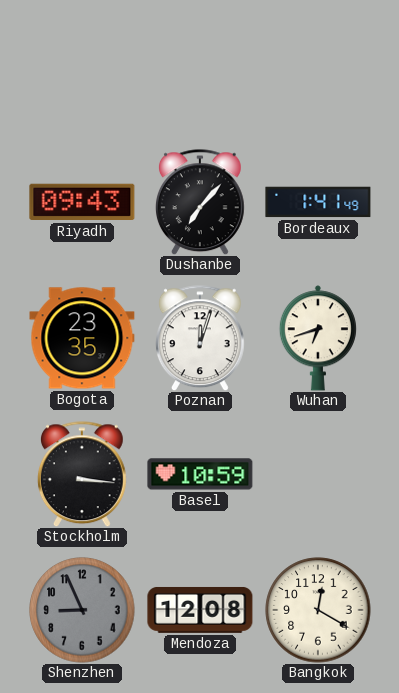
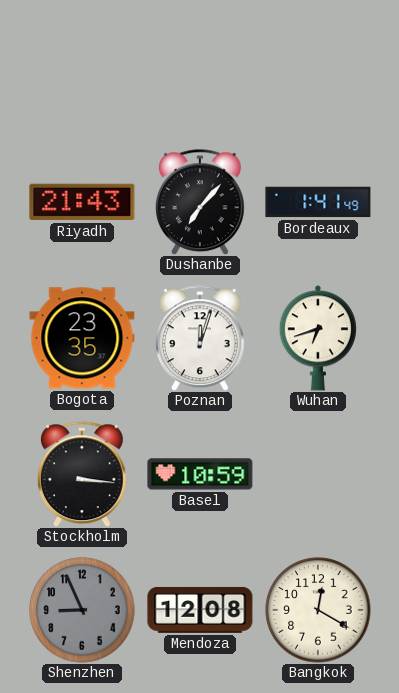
Riyadh: 09:43 -> 21:43
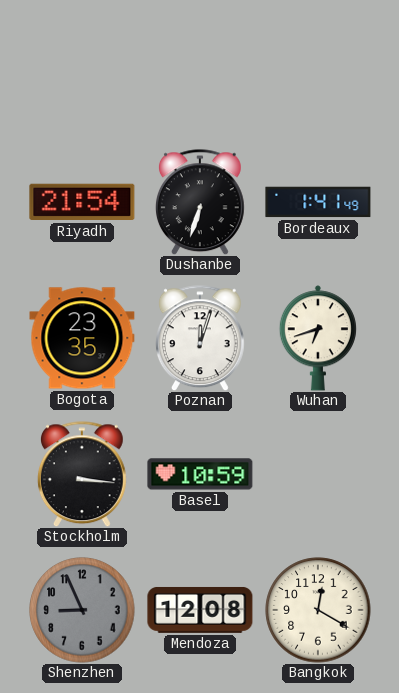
Riyadh: 21:43 -> 21:54
Dushanbe: 7:07 -> 6:33
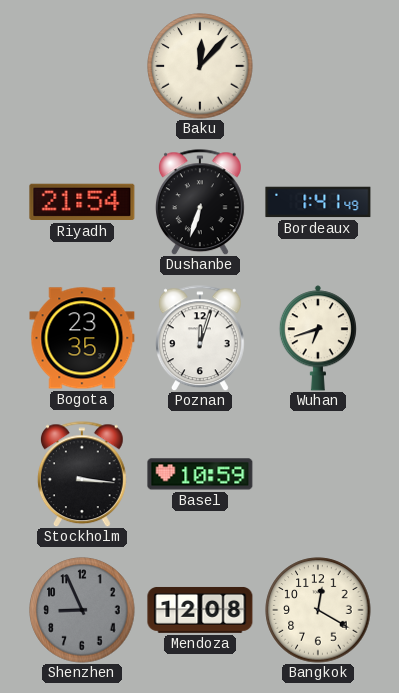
Baku: none -> 12:07
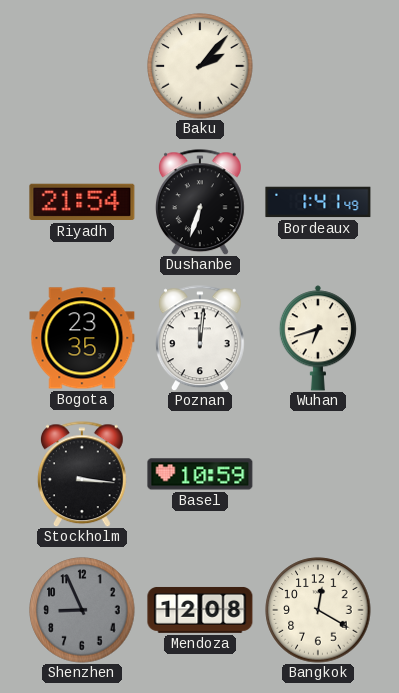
Baku: 12:07 -> 2:07
Poznan: 12:03 -> 12:01
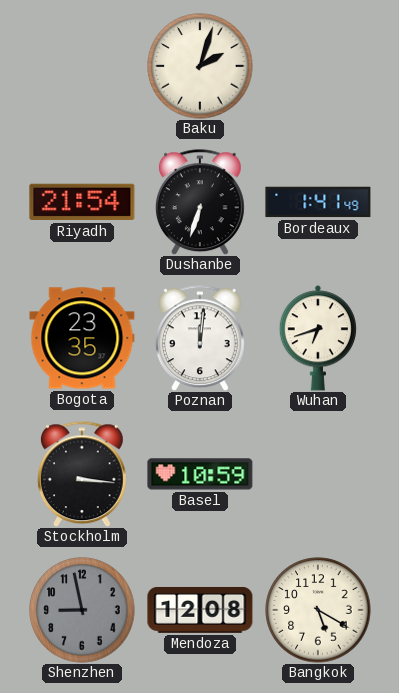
Baku: 2:07 -> 2:03
Shenzhen: 8:56 -> 8:58
Bangkok: 12:20 -> 5:20
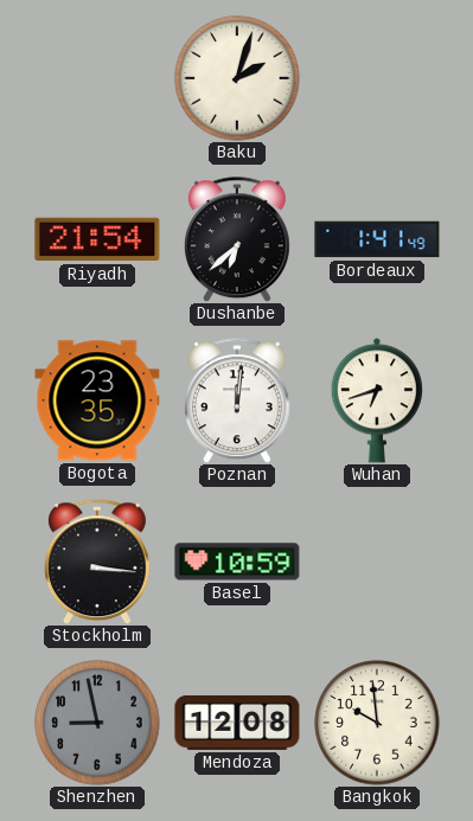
Dushanbe: 6:33 -> 6:38
Bangkok: 5:20 -> 9:59
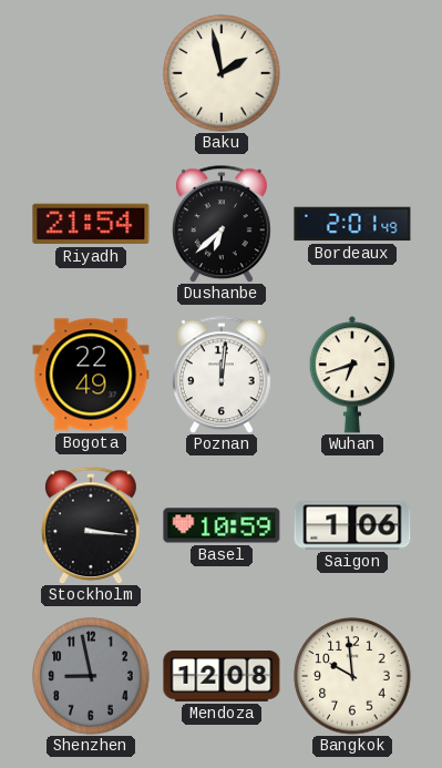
Baku: 2:03 -> 1:58
Bordeaux: 1:41 -> 2:01
Bogota: 23:35 -> 22:49
Saigon: none -> 1:06
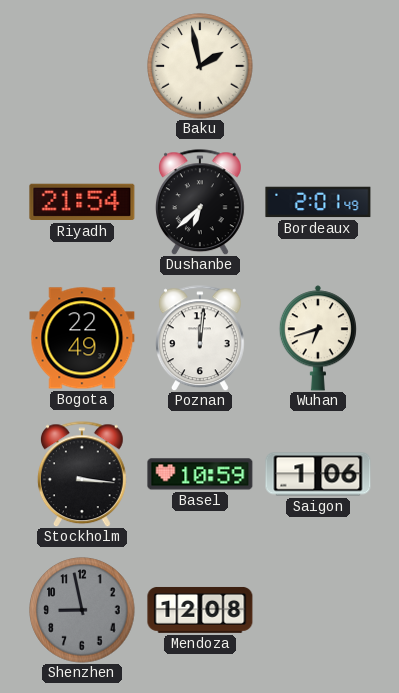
Bangkok: 9:59 -> none
